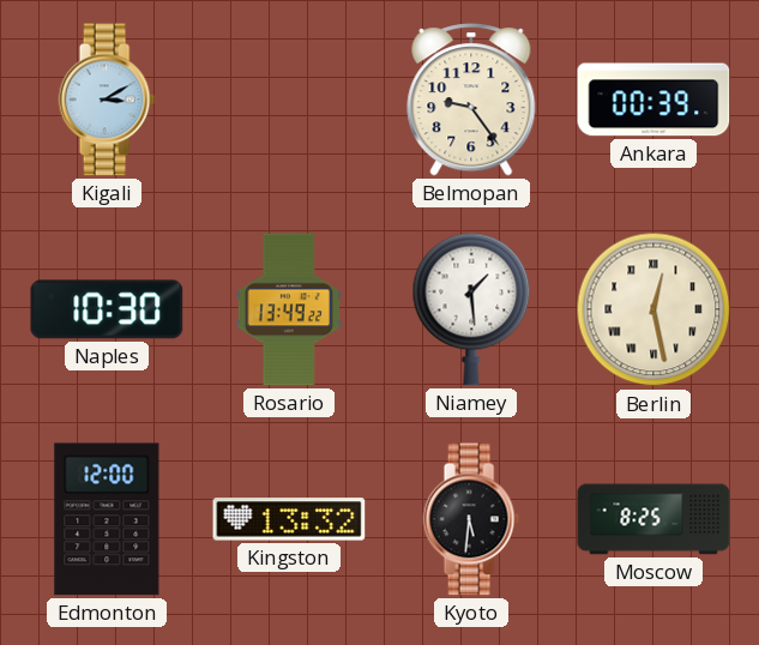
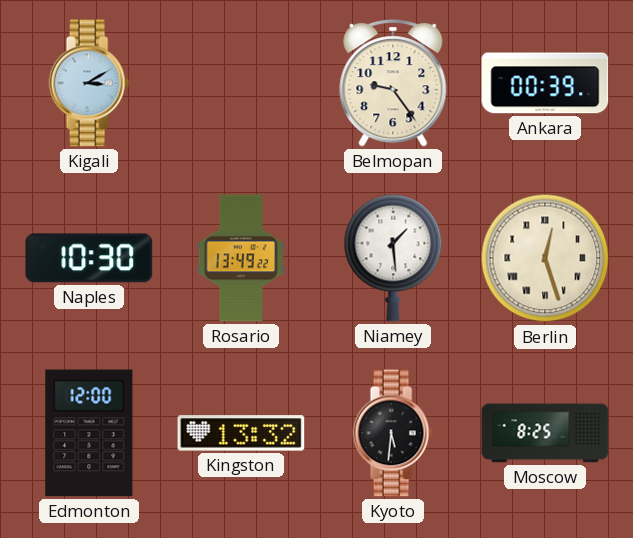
Berlin: 12:28 -> 12:27
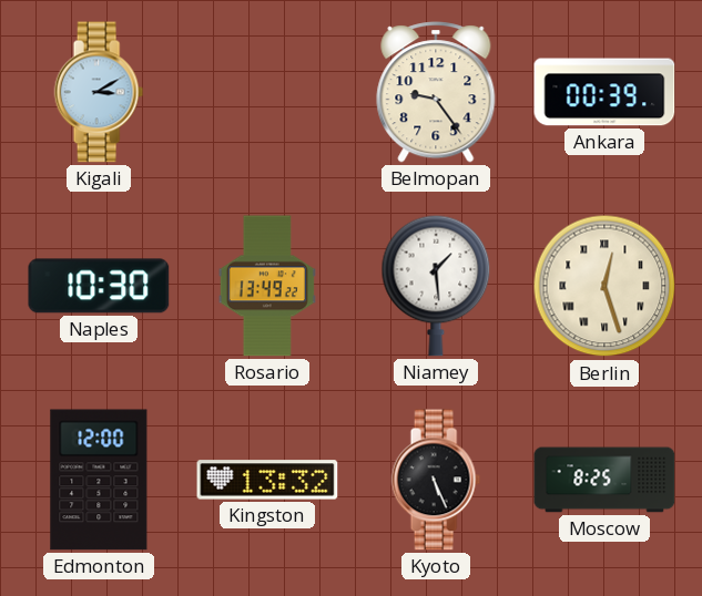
Kyoto: 5:31 -> 5:26
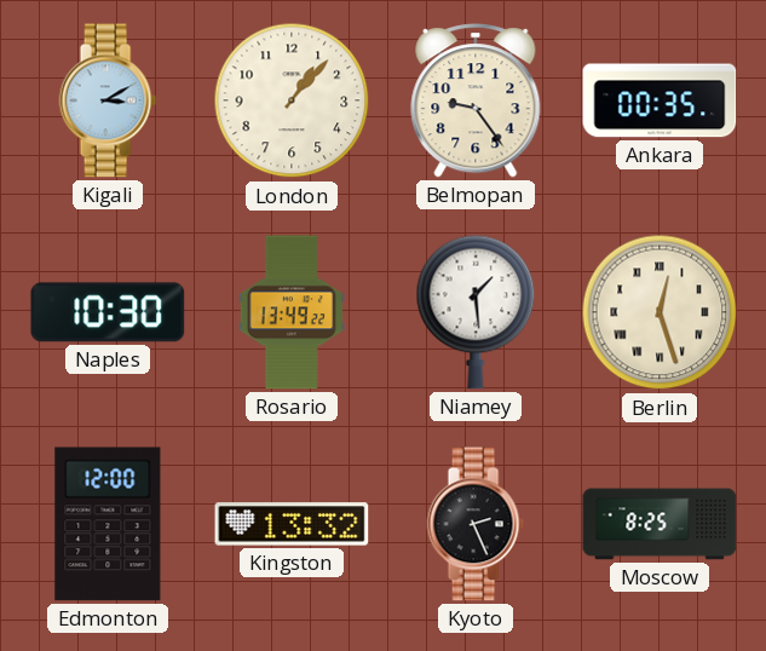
London: none -> 1:07
Ankara: 00:39 -> 00:35
Kyoto: 5:26 -> 2:26
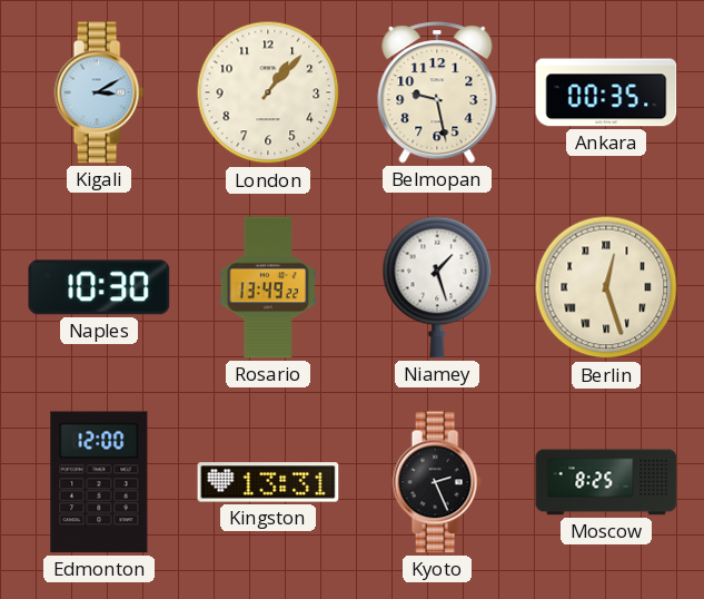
Belmopan: 9:24 -> 9:28
Niamey: 1:29 -> 1:27
Kingston: 13:32 -> 13:31
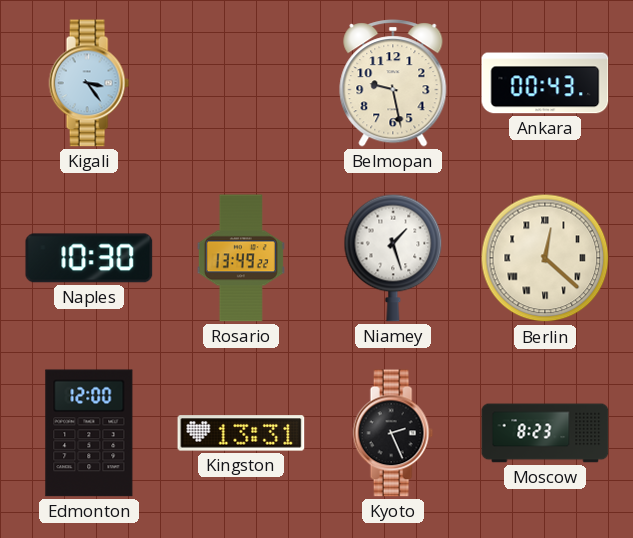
Kigali: 3:10 -> 3:24
London: 1:07 -> none
Ankara: 00:35 -> 00:43
Berlin: 12:27 -> 12:22
Moscow: 8:25 -> 8:23
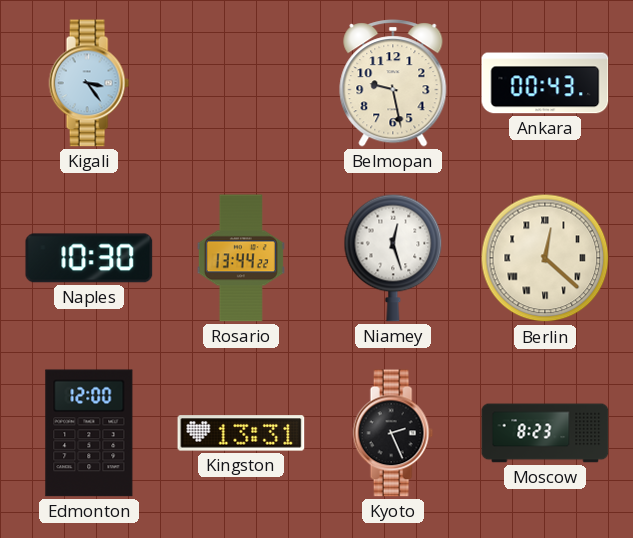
Rosario: 13:49 -> 13:44
Niamey: 1:27 -> 12:27
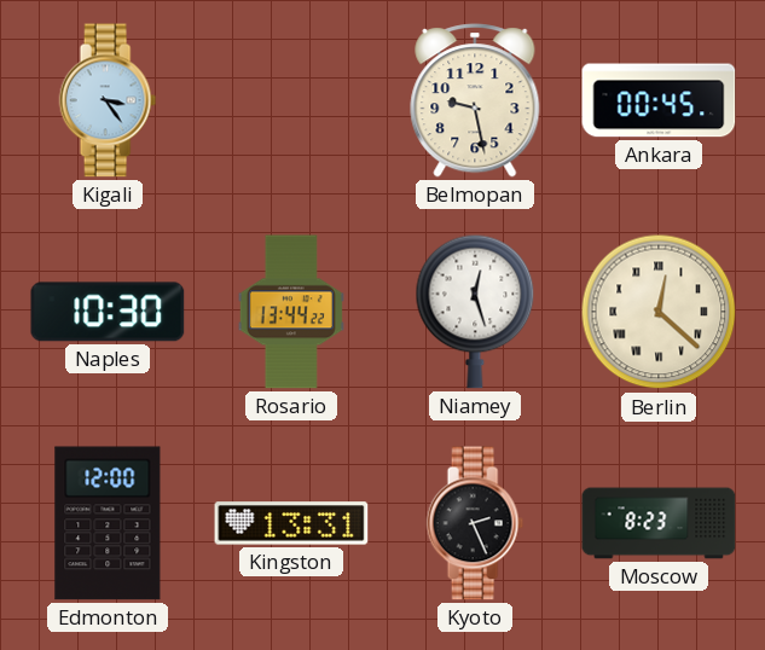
Ankara: 00:43 -> 00:45
